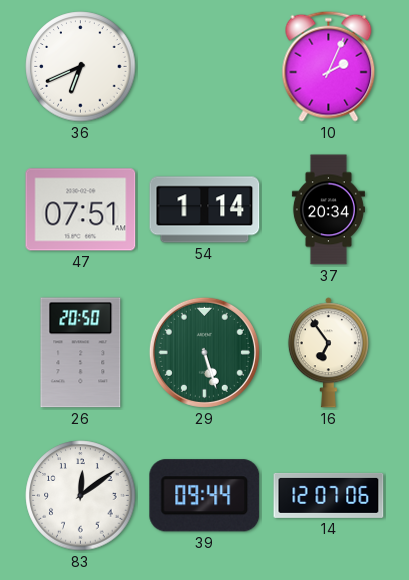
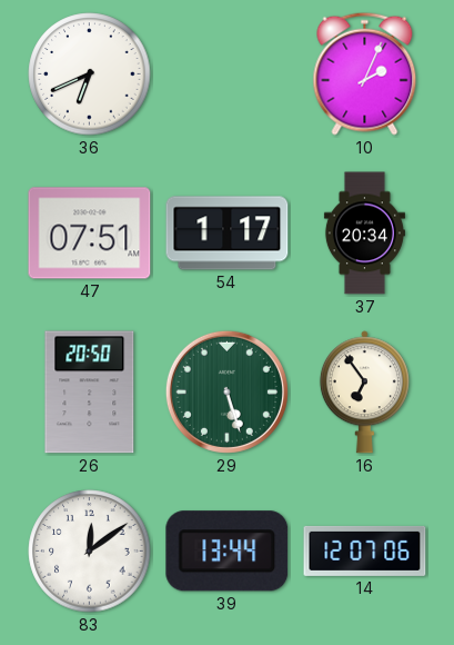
54: 1:14 -> 1:17
39: 09:44 -> 13:44
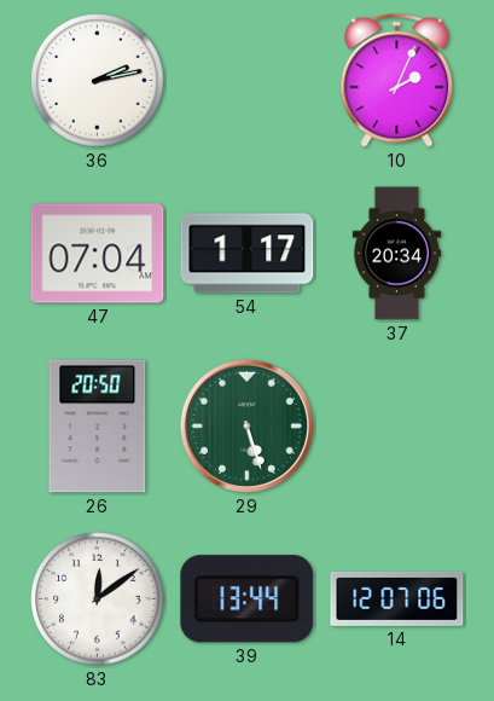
36: 6:41 -> 2:13
47: 07:51 -> 07:04
16: 6:54 -> none
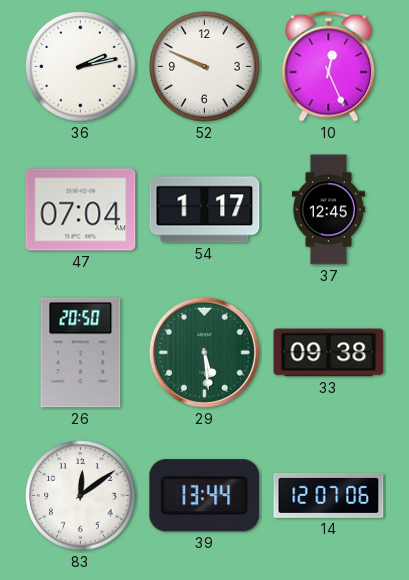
52: none -> 9:49
10: 2:04 -> 12:26
37: 20:34 -> 12:45
29: 5:27 -> 5:29
33: none -> 09:38
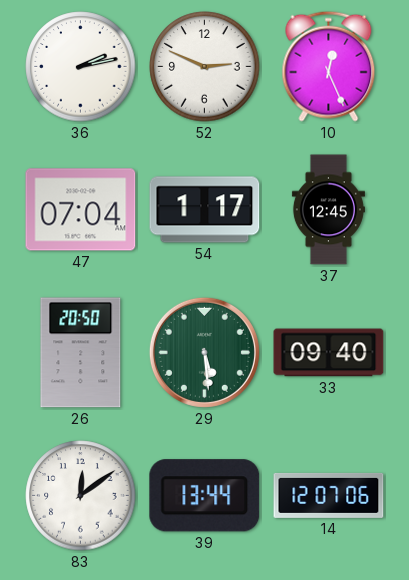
52: 9:49 -> 2:49
33: 09:38 -> 09:40
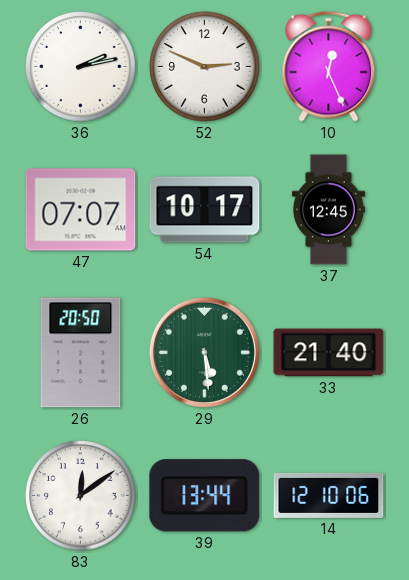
47: 07:04 -> 07:07
54: 1:17 -> 10:17
33: 09:40 -> 21:40
14: 12:07 -> 12:10
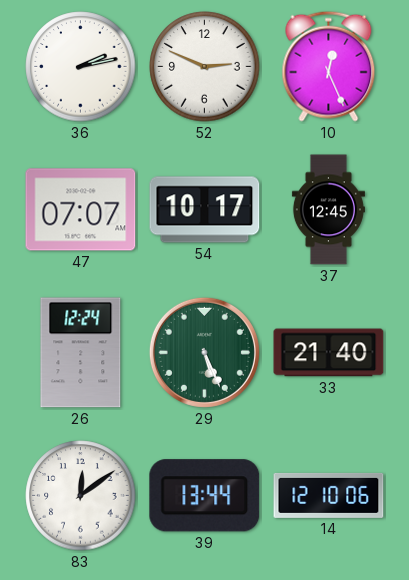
26: 20:50 -> 12:24
29: 5:29 -> 5:26
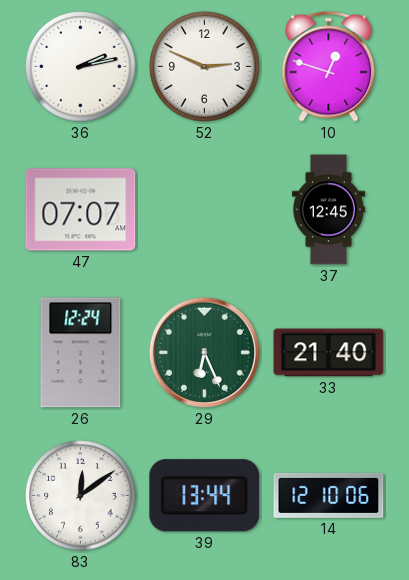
10: 12:26 -> 12:48
54: 10:17 -> none
29: 5:26 -> 6:26
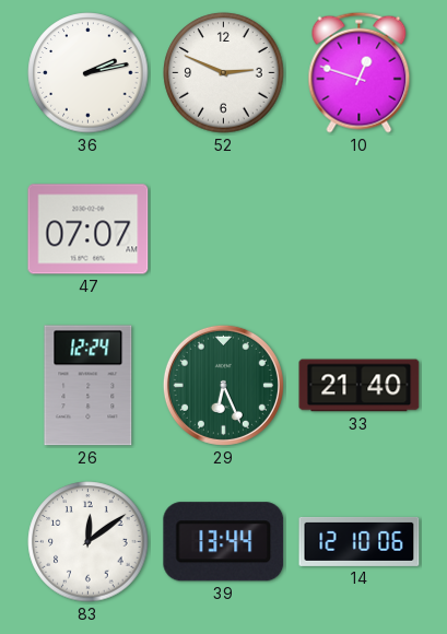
37: 12:45 -> none
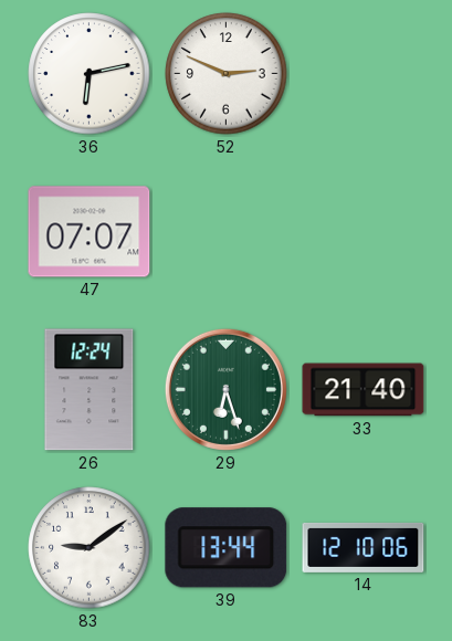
36: 2:13 -> 6:13
10: 12:48 -> none
29: 6:26 -> 6:27
83: 12:09 -> 9:09
